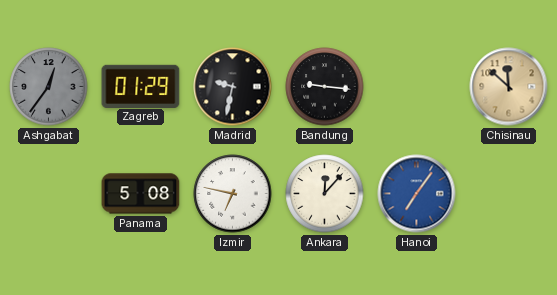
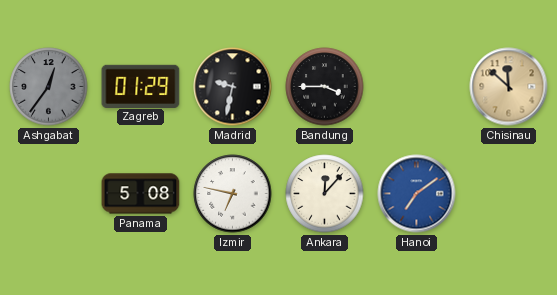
Bandung: 9:16 -> 3:45
Hanoi: 7:06 -> 7:09
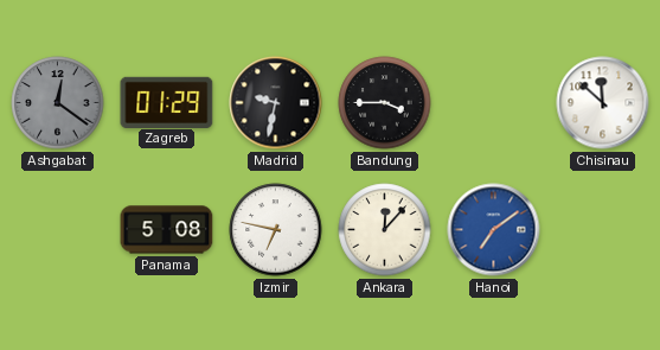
Ashgabat: 12:36 -> 12:21
Chisinau dial: champagne -> white
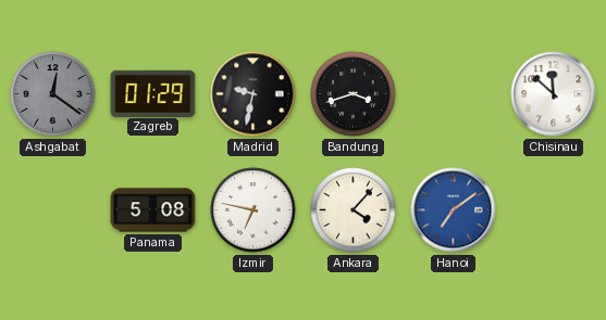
Bandung: 3:45 -> 3:42
Ankara: 12:07 -> 4:07
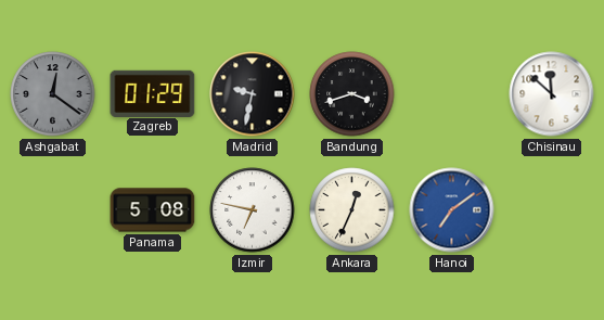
Ankara: 4:07 -> 12:34
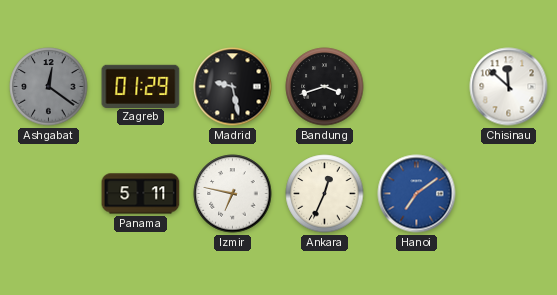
Madrid: 9:32 -> 9:28
Panama: 5:08 -> 5:11
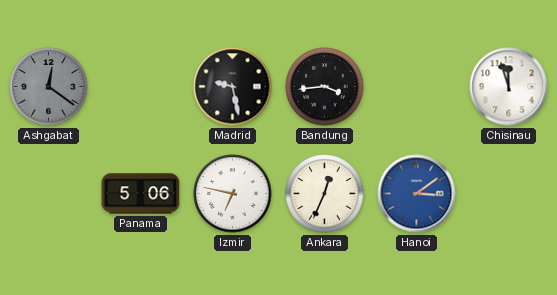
Zagreb: 01:29 -> none
Bandung: 3:42 -> 3:44
Chisinau: 11:52 -> 11:57
Panama: 5:11 -> 5:06
Hanoi: 7:09 -> 3:09
